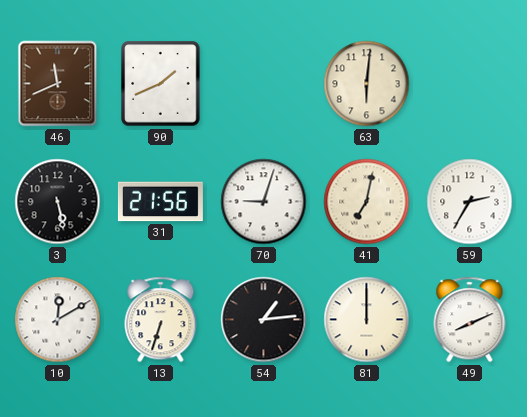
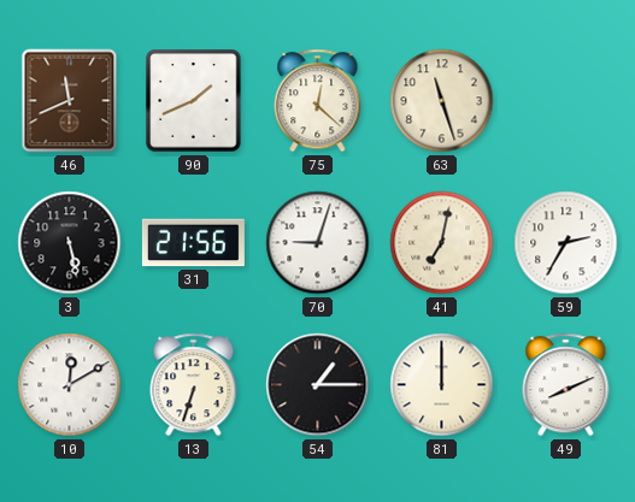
75: none -> 12:22
63: 6:01 -> 11:27
54: 1:14 -> 1:15
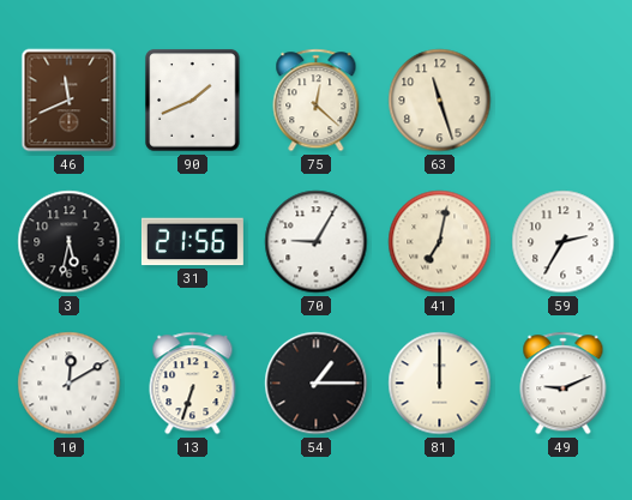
3: 5:28 -> 5:32
70: 9:03 -> 9:05
49: 8:11 -> 9:11
